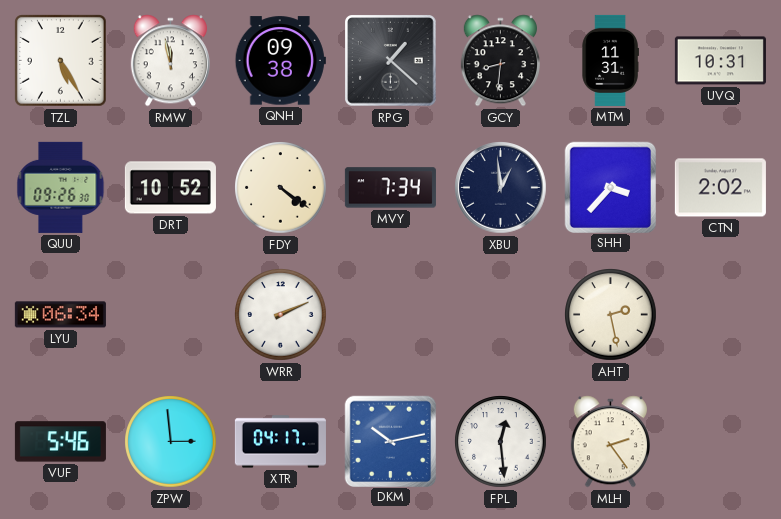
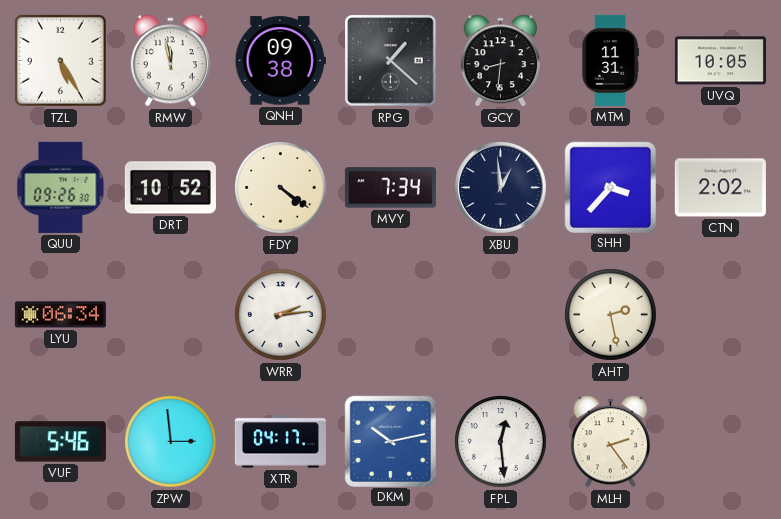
UVQ: 10:31 -> 10:05
WRR: 2:11 -> 2:14
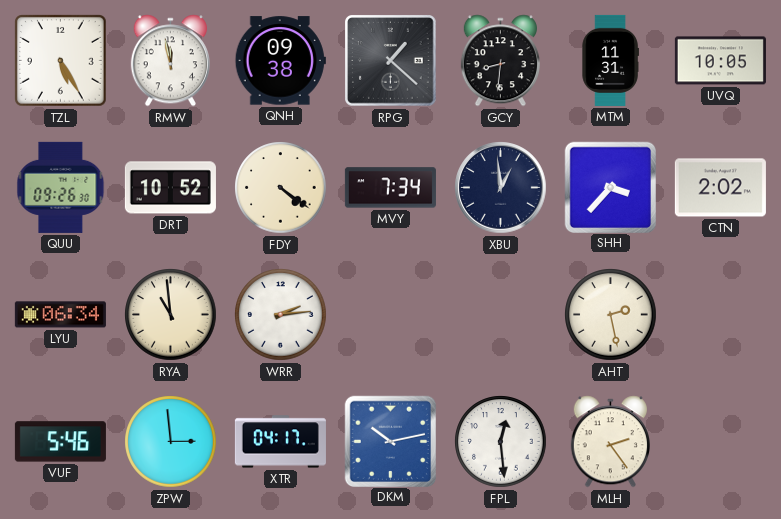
RYA: none -> 10:59
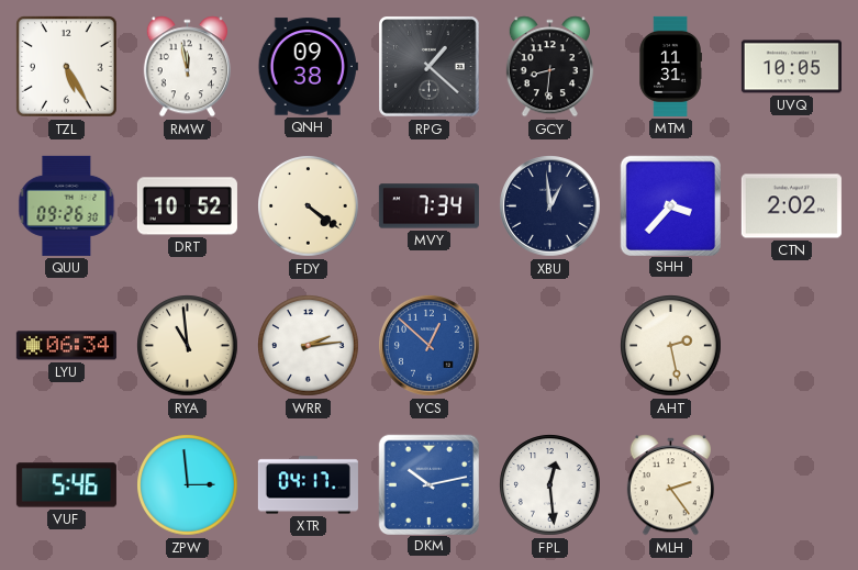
YCS: none -> 12:52
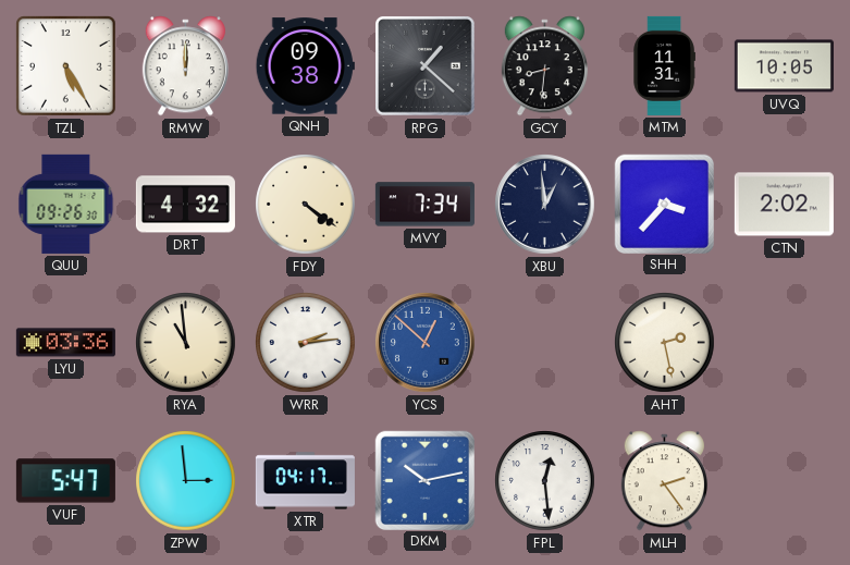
RMW: 11:58 -> 12:00
DRT: 10:52 -> 4:32
LYU: 06:34 -> 03:36
VUF: 5:46 -> 5:47
